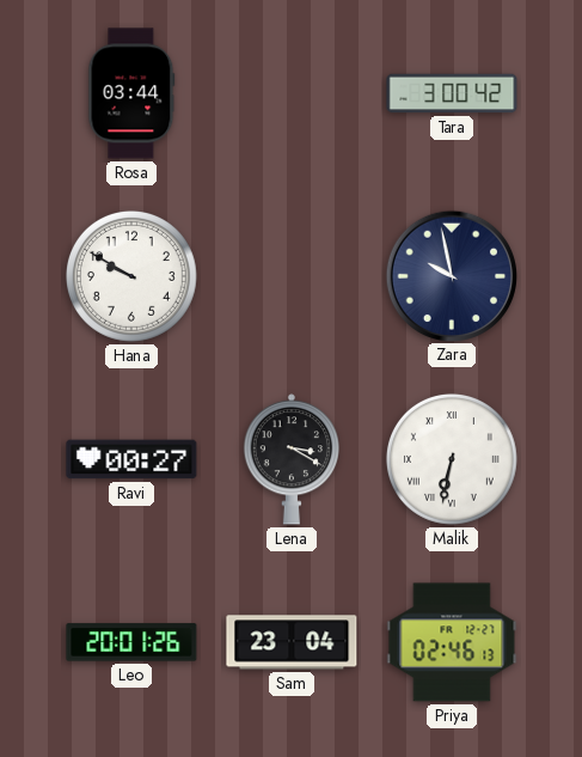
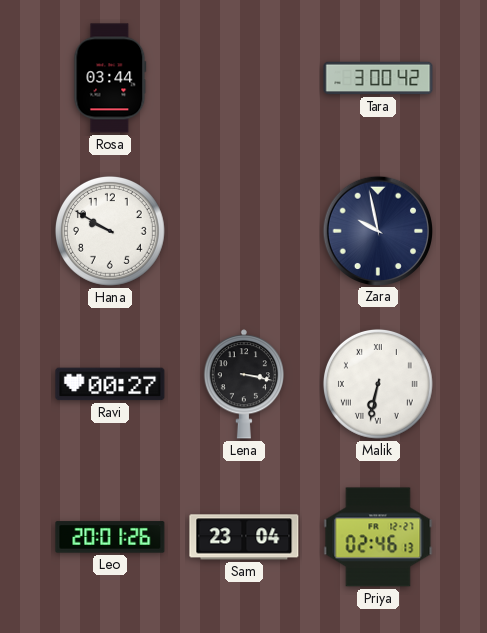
Lena: 3:20 -> 3:17
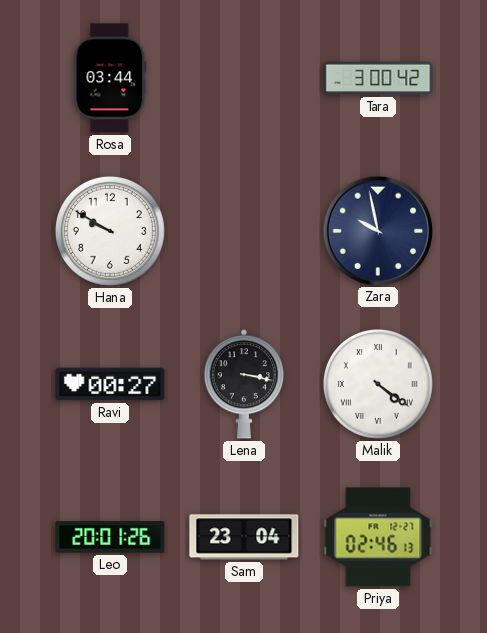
Malik: 6:32 -> 4:21
